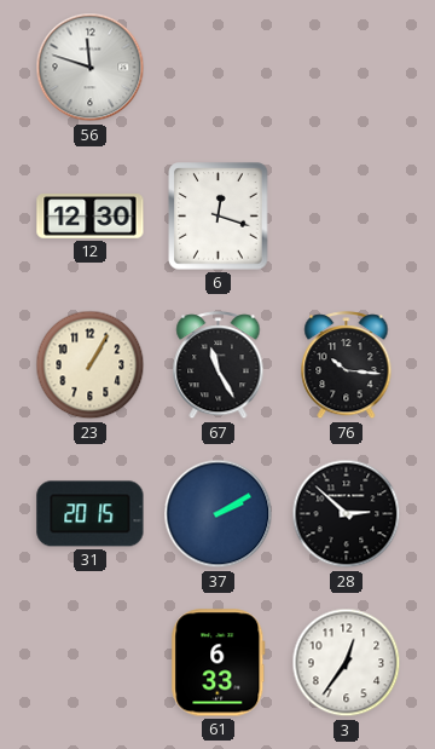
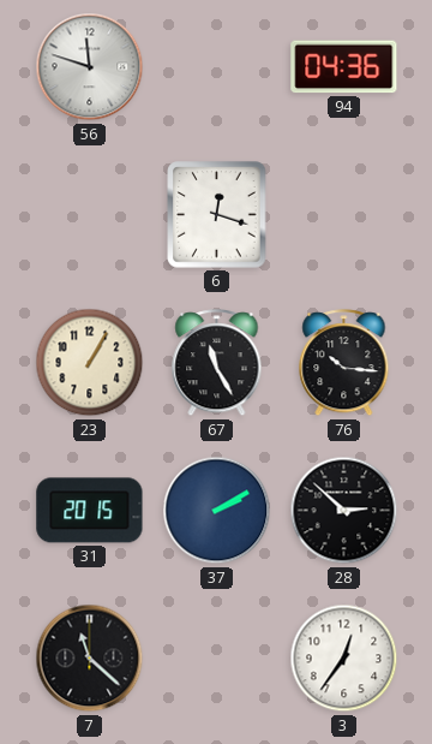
94: none -> 04:36
12: 12:30 -> none
7: none -> 11:22
61: 6:33 -> none
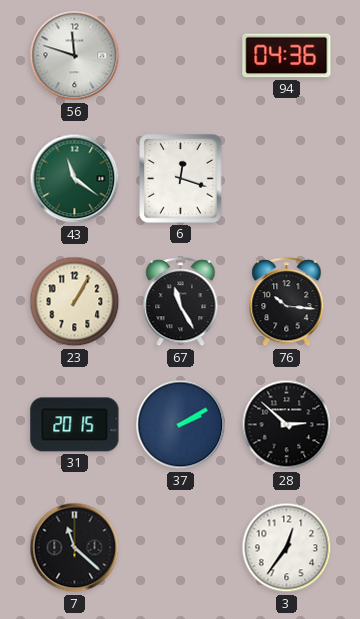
43: none -> 11:21
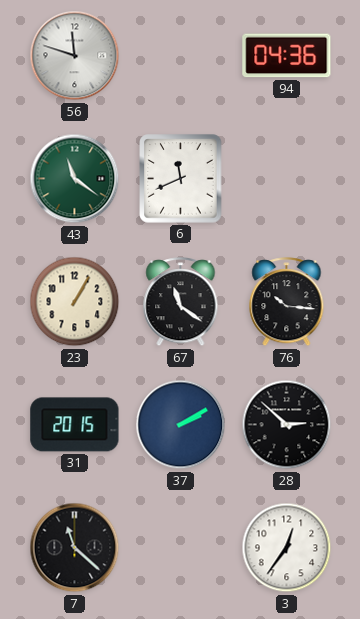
6: 12:18 -> 11:41
67: 11:25 -> 11:21
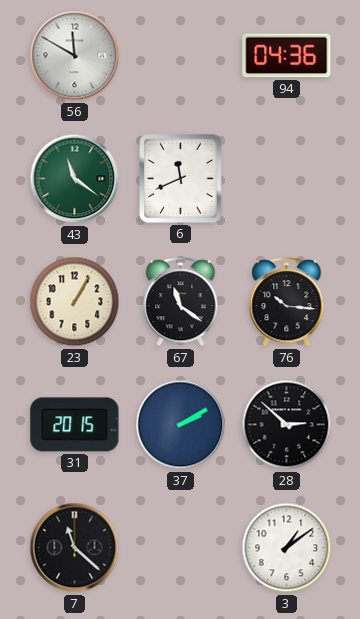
56: 11:48 -> 11:50
3: 12:36 -> 1:09
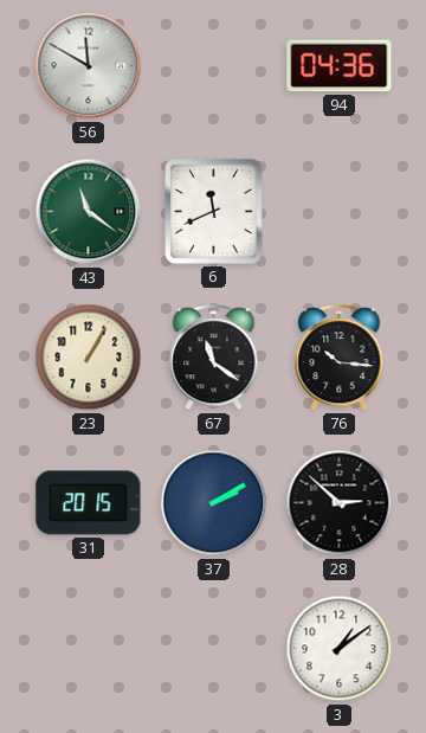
7: 11:22 -> none
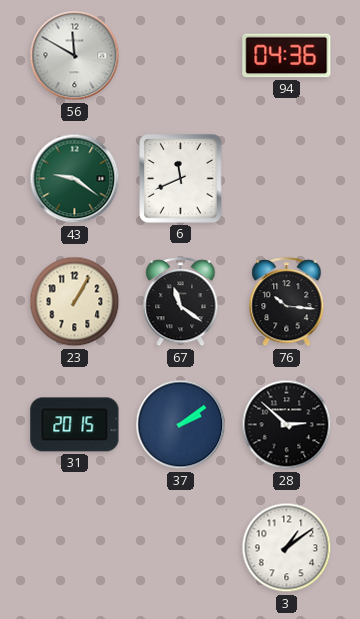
43: 11:21 -> 9:21
37: 2:10 -> 2:09
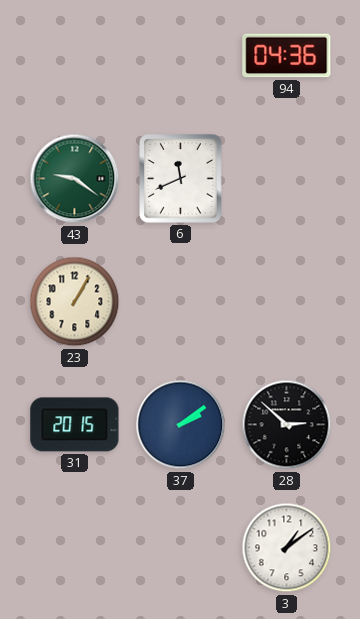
56: 11:50 -> none
67: 11:21 -> none
76: 10:16 -> none
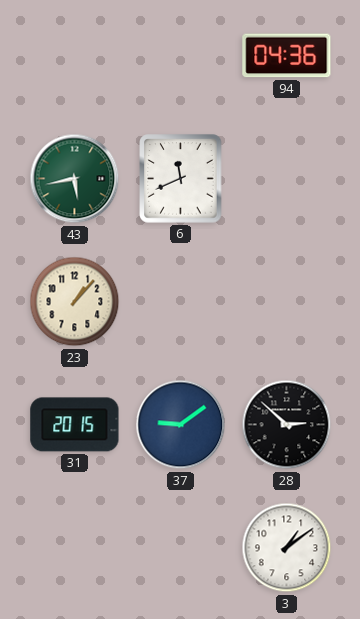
43: 9:21 -> 5:43
23: 1:05 -> 1:07
37: 2:09 -> 9:09
